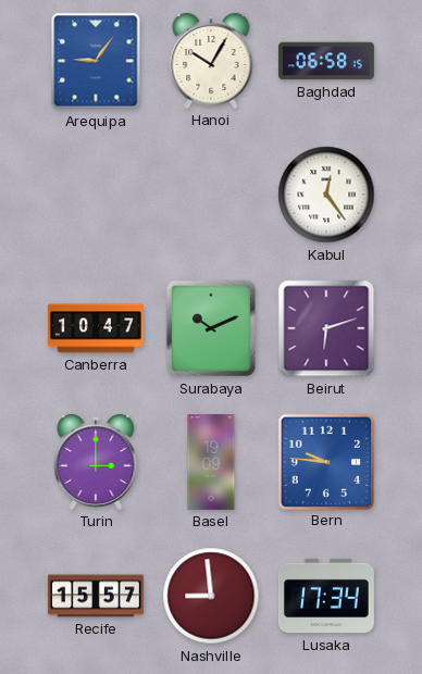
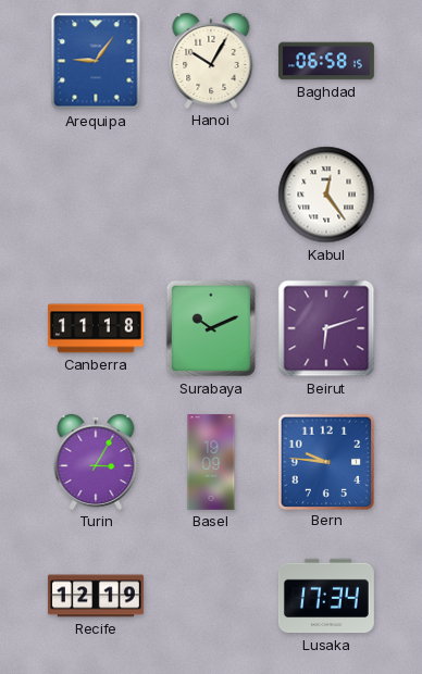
Canberra: 10:47 -> 11:18
Turin: 3:00 -> 3:05
Recife: 15:57 -> 12:19
Nashville: 8:59 -> none
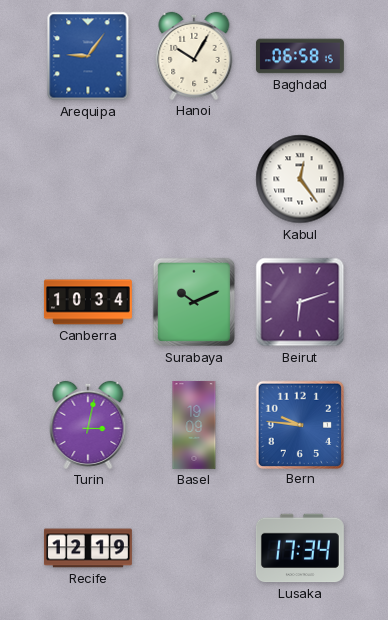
Canberra: 11:18 -> 10:34
Turin: 3:05 -> 3:02
